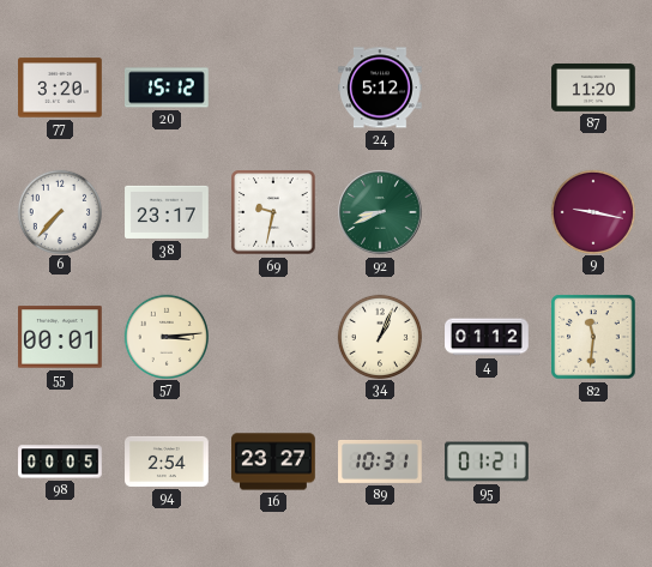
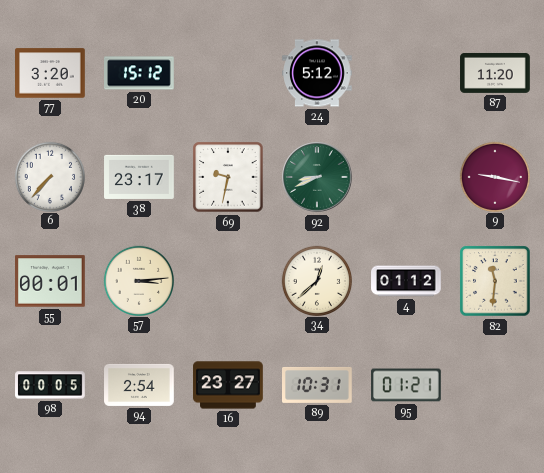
34: 1:04 -> 12:38
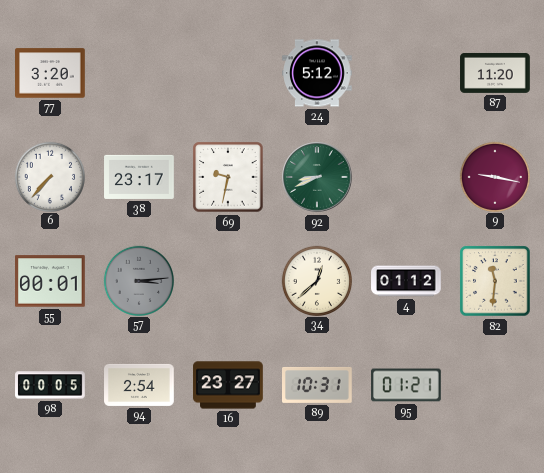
20: 15:12 -> none
57 dial: cream -> grey
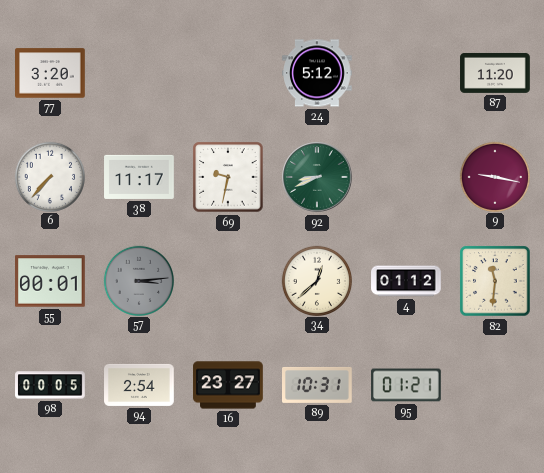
38: 23:17 -> 11:17
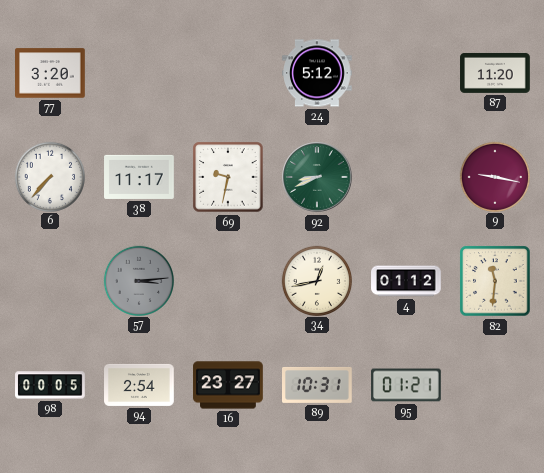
55: 00:01 -> none
34: 12:38 -> 12:43
